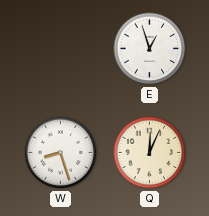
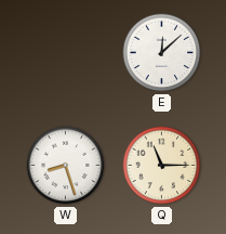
E: 12:57 -> 12:08
Q: 12:04 -> 11:15
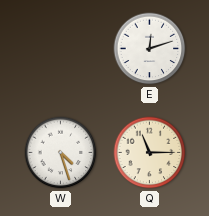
E: 12:08 -> 12:12
W: 8:27 -> 4:27
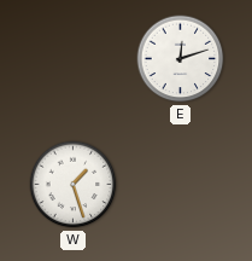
W: 4:27 -> 1:27
Q: 11:15 -> none
